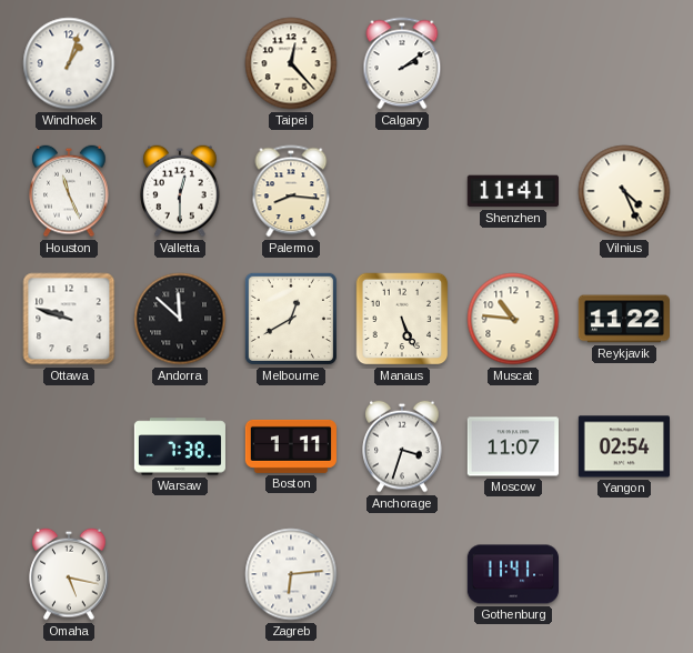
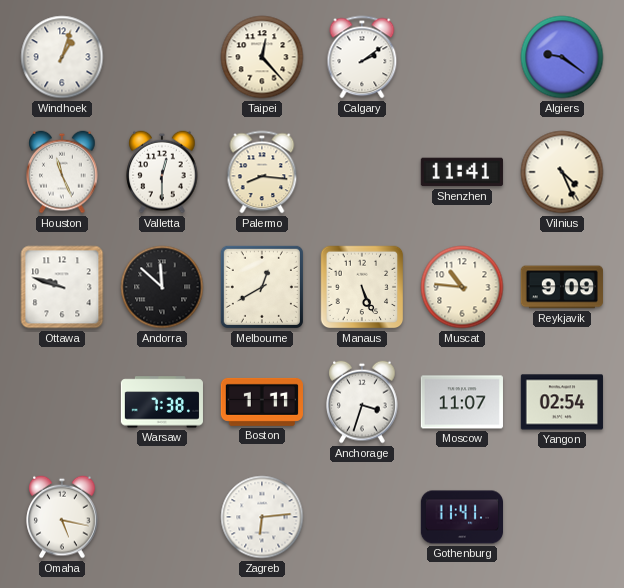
Algiers: none -> 9:21
Reykjavik: 11:22 -> 9:09
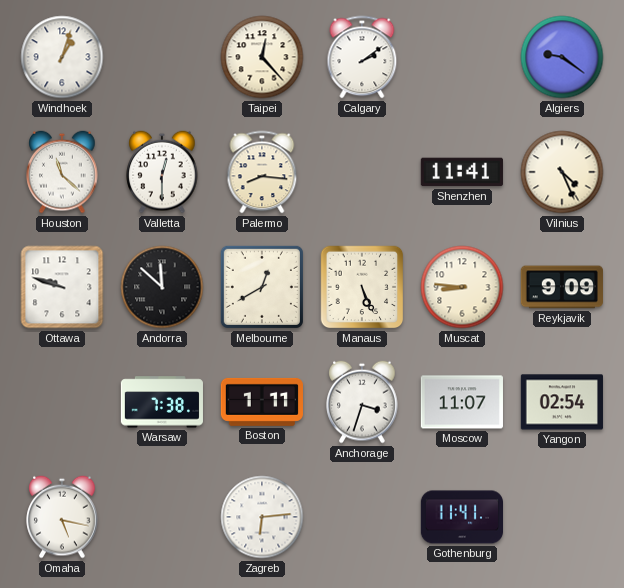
Houston: 11:26 -> 11:22
Muscat: 10:46 -> 8:46
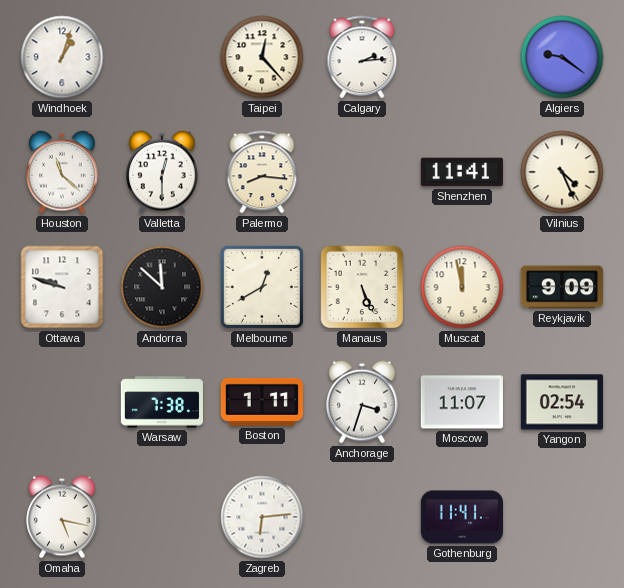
Calgary: 2:09 -> 2:14
Muscat: 8:46 -> 11:58
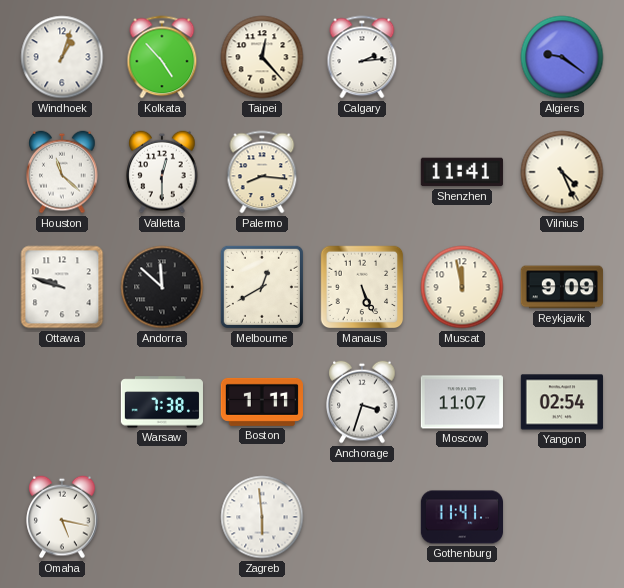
Kolkata: none -> 4:53
Zagreb: 6:14 -> 5:59
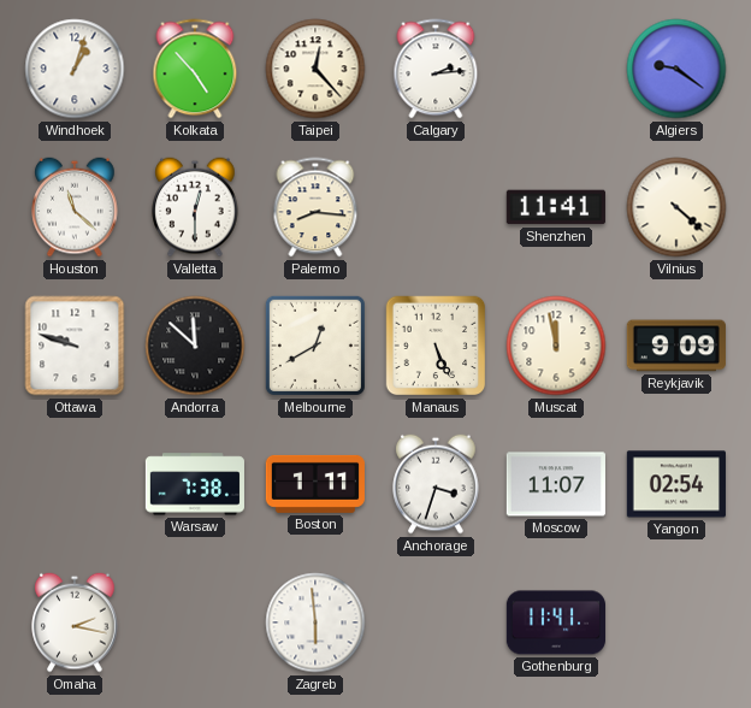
Vilnius: 4:26 -> 4:22
Omaha: 5:17 -> 2:17
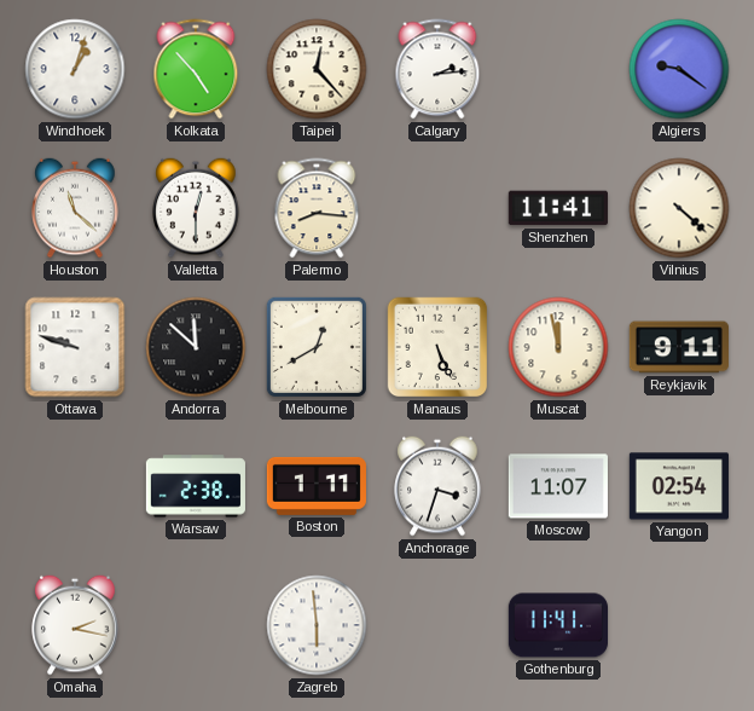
Reykjavik: 9:09 -> 9:11
Warsaw: 7:38 -> 2:38
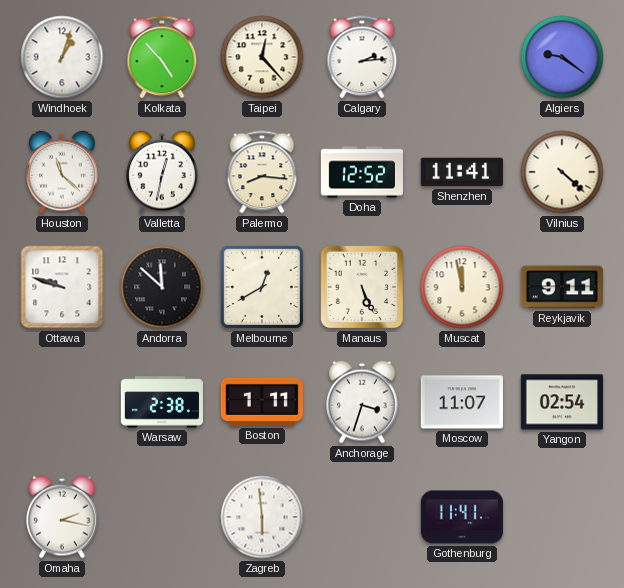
Valletta: 12:30 -> 12:32
Doha: none -> 12:52
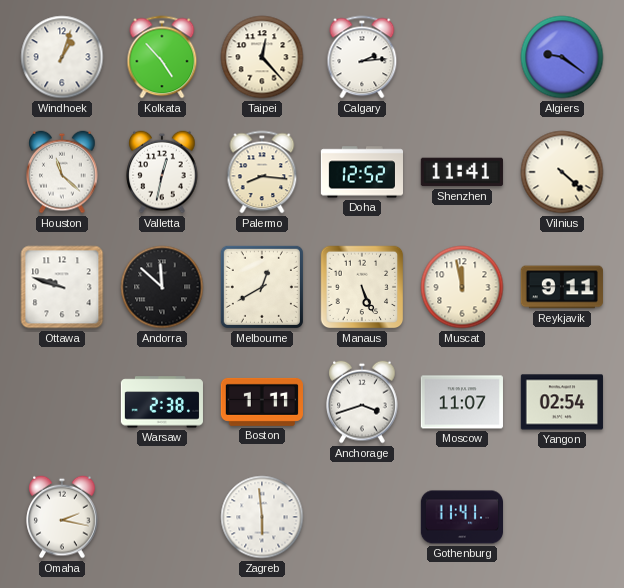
Anchorage: 3:33 -> 3:42
